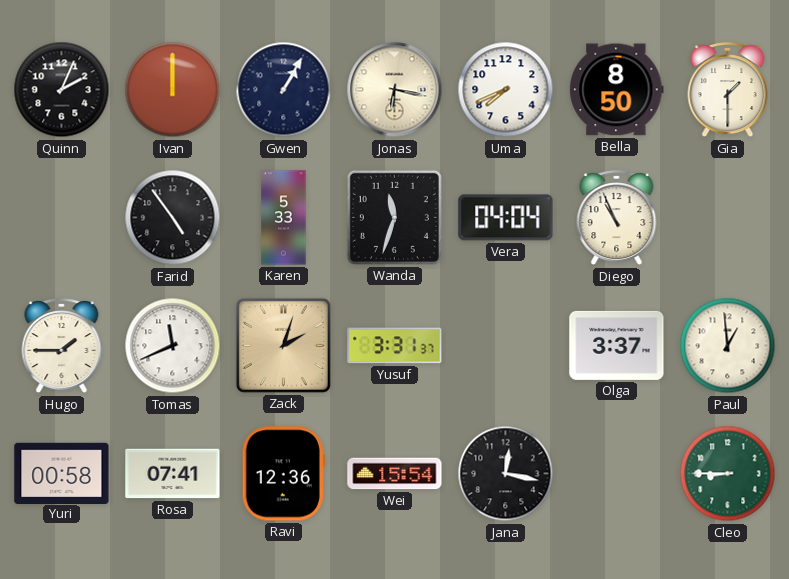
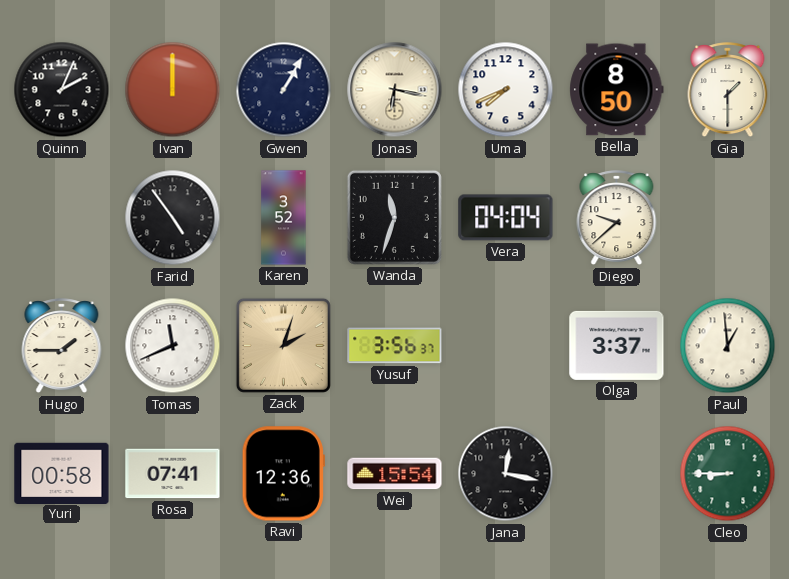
Karen: 5:33 -> 3:52
Diego: 10:56 -> 9:38
Yusuf: 3:31 -> 3:56
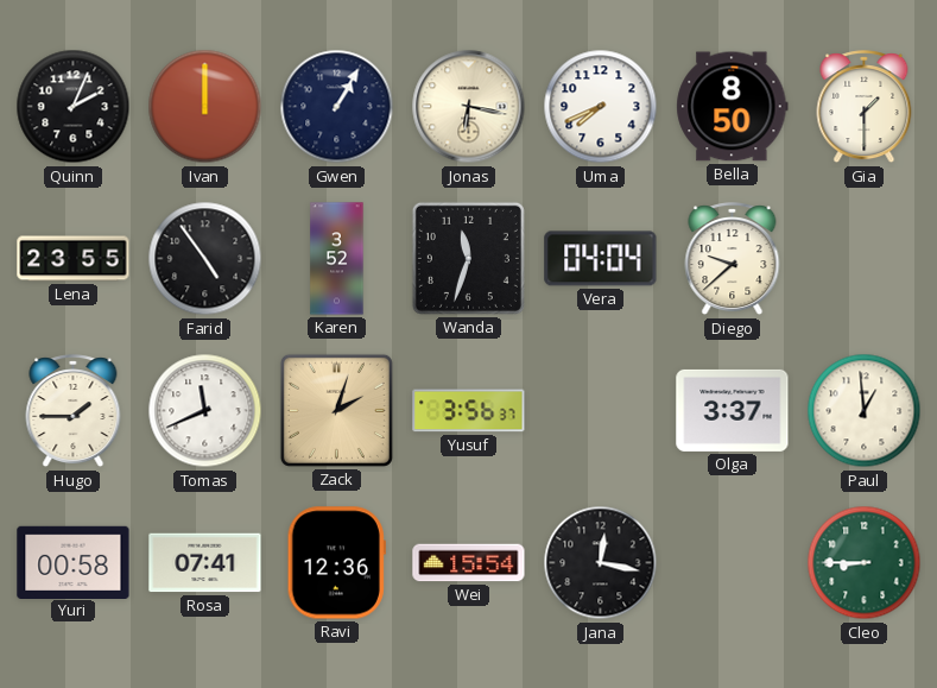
Lena: none -> 23:55
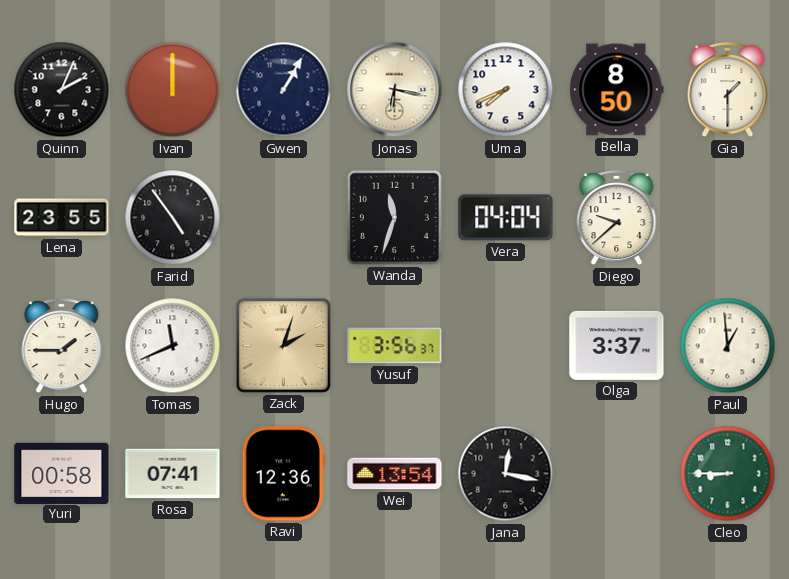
Karen: 3:52 -> none
Wei: 15:54 -> 13:54
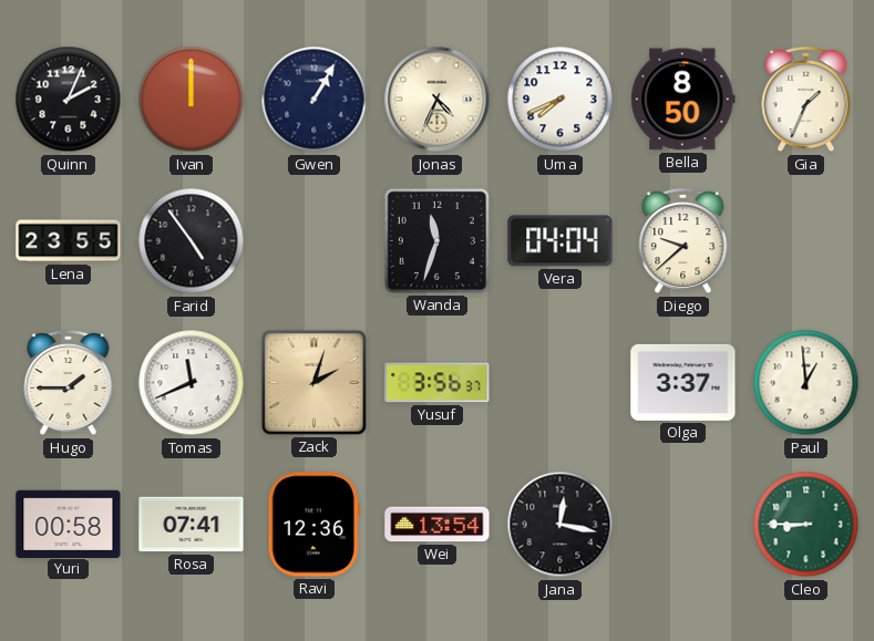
Jonas: 6:17 -> 4:34
Gia: 1:30 -> 1:34
